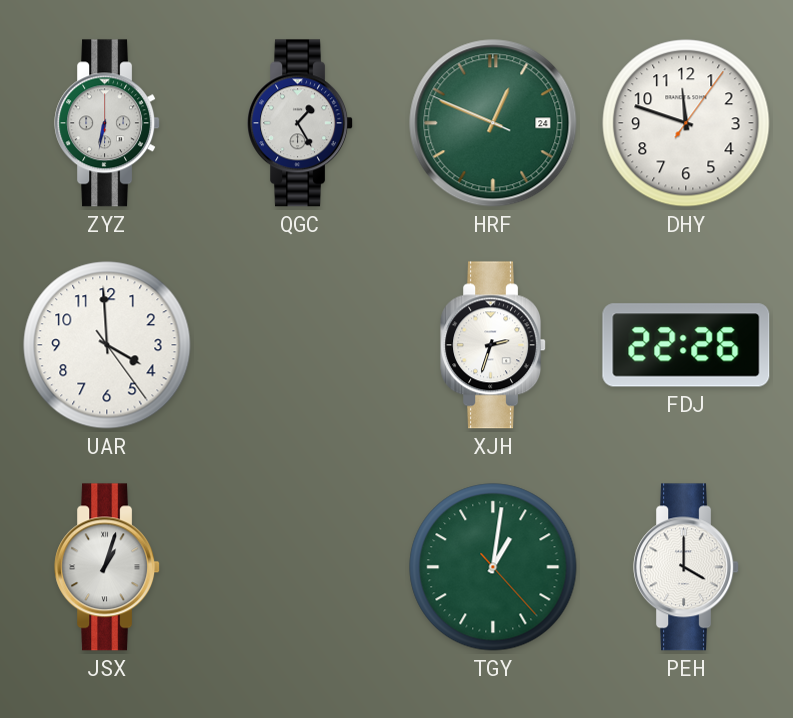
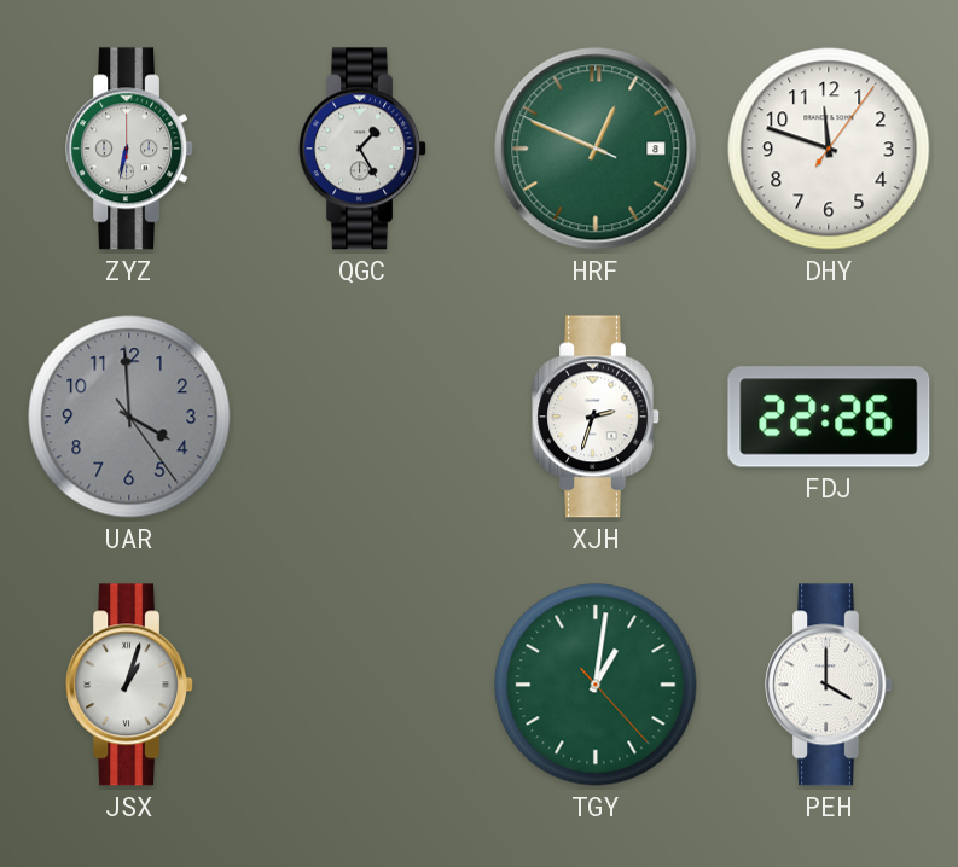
HRF date: 24 -> 8
UAR dial: white -> grey
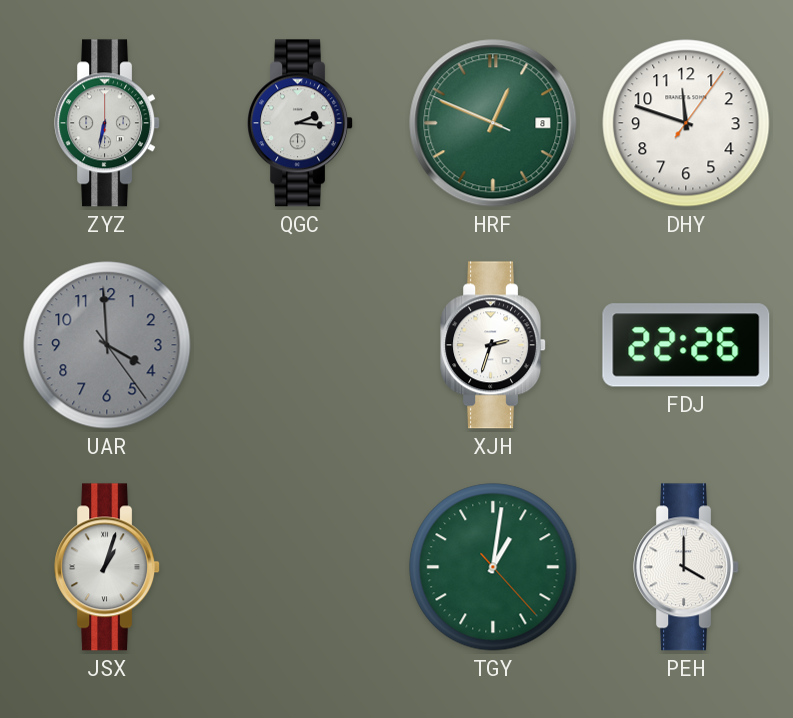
QGC: 1:25 -> 2:16
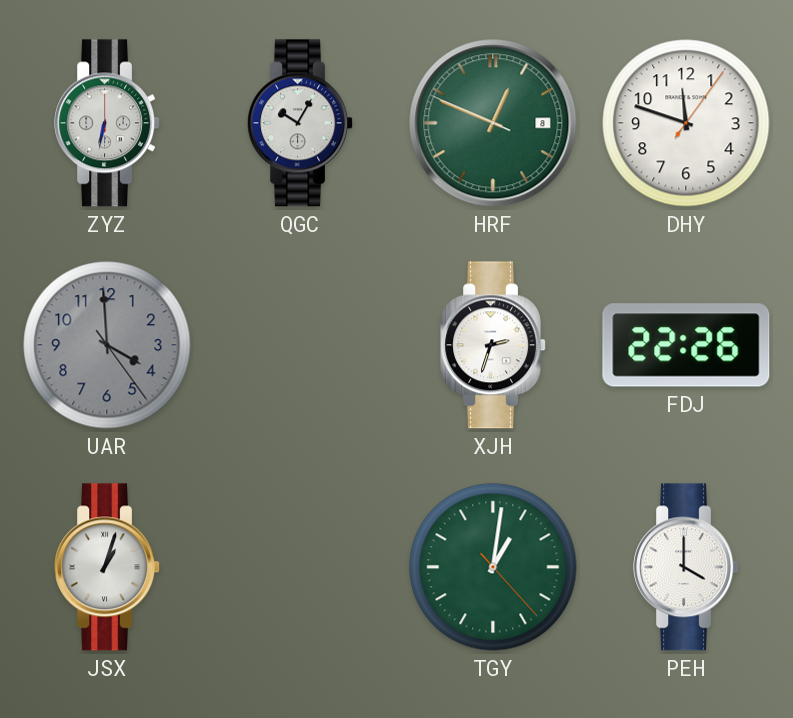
QGC: 2:16 -> 10:05
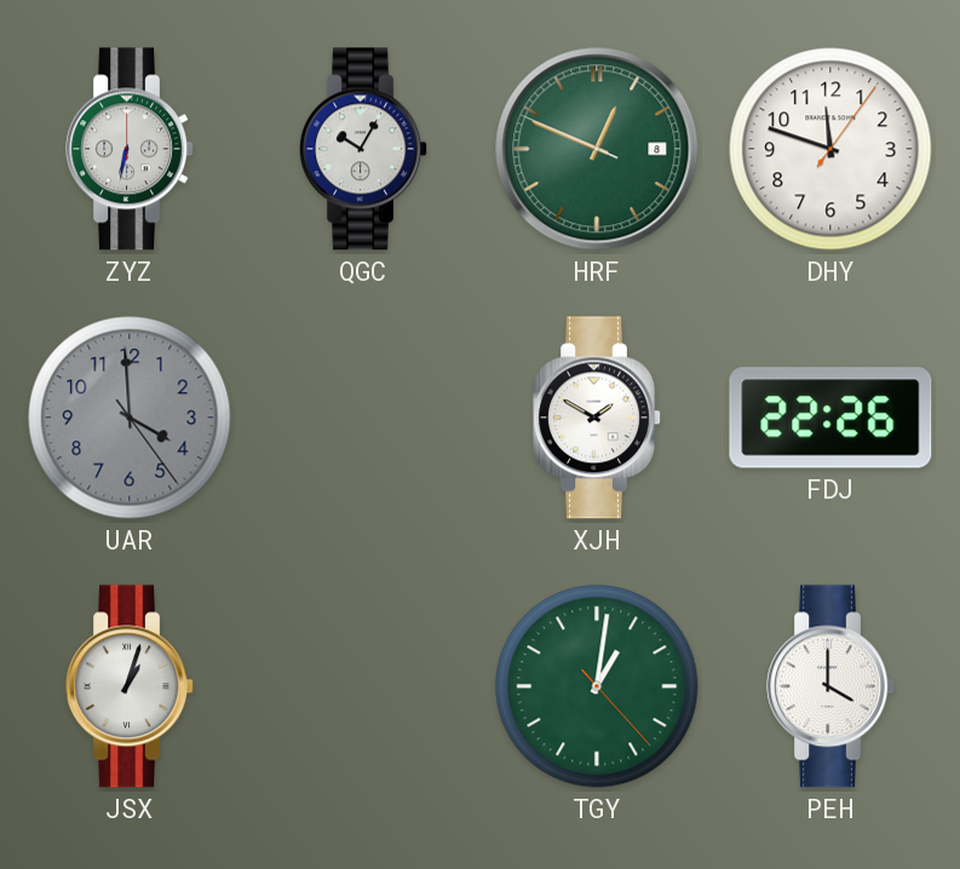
XJH: 2:33 -> 1:50
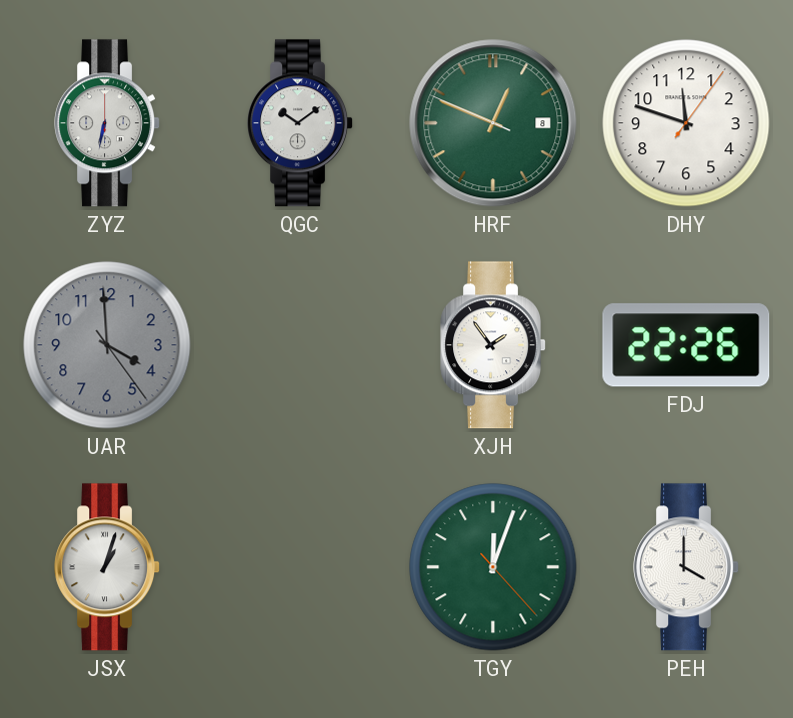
QGC: 10:05 -> 10:09
XJH: 1:50 -> 1:54
TGY: 1:01 -> 12:03
